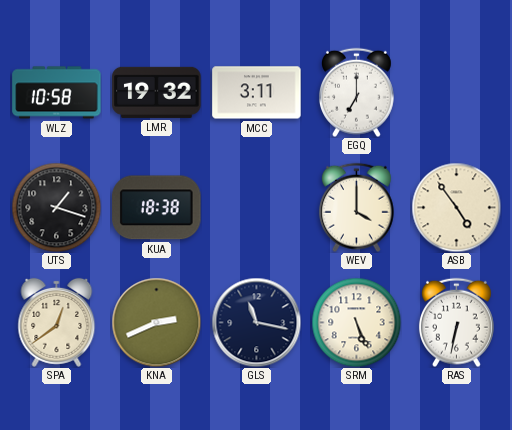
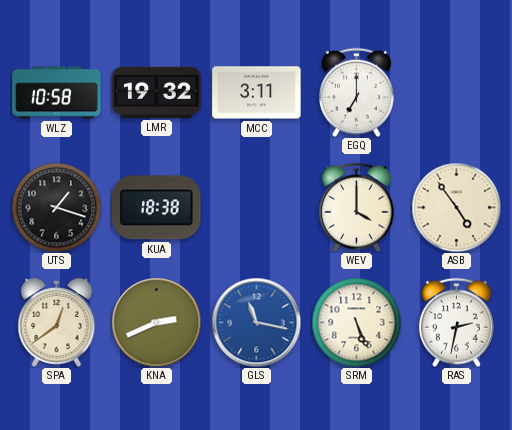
GLS dial: navy -> blue
RAS: 6:32 -> 2:32
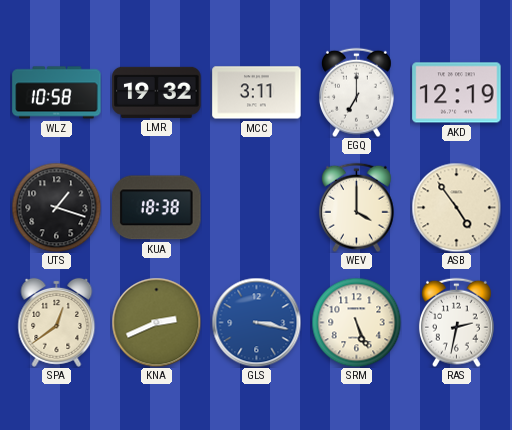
AKD: none -> 12:19
GLS: 11:17 -> 3:17
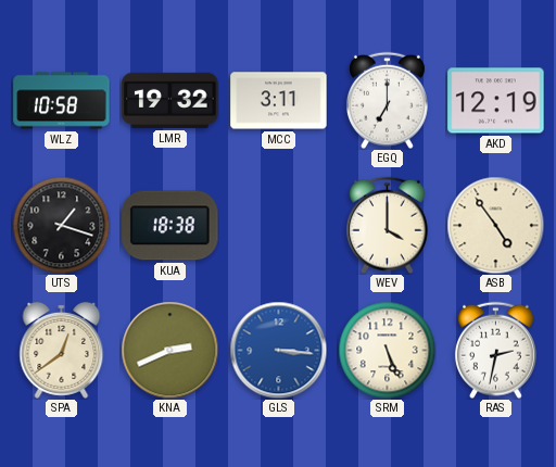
GLS: 3:17 -> 3:16
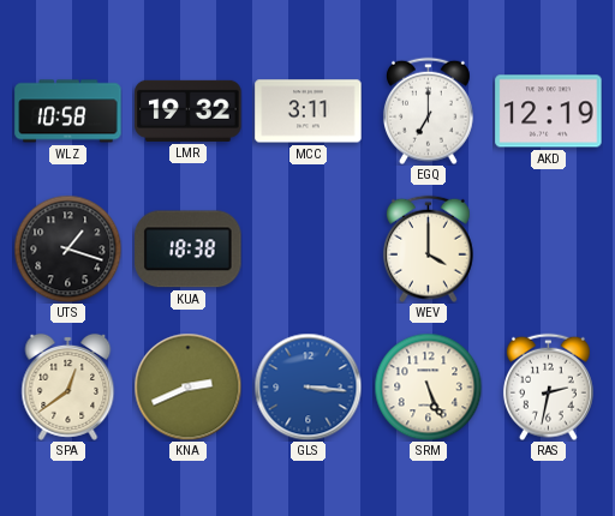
ASB: 4:54 -> none
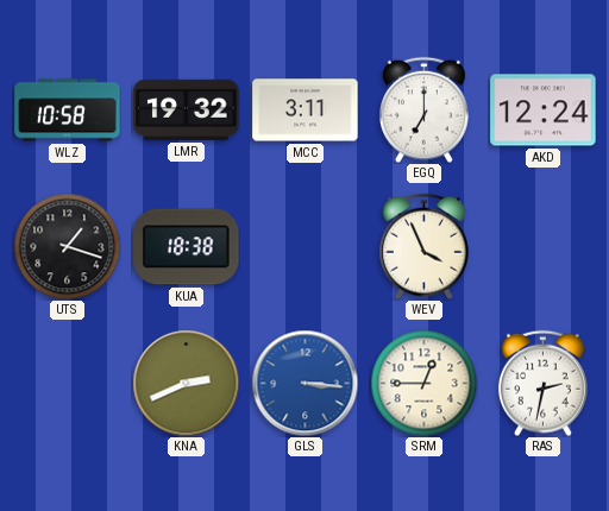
AKD: 12:19 -> 12:24
WEV: 4:00 -> 3:56
SPA: 12:39 -> none
SRM: 5:26 -> 12:45
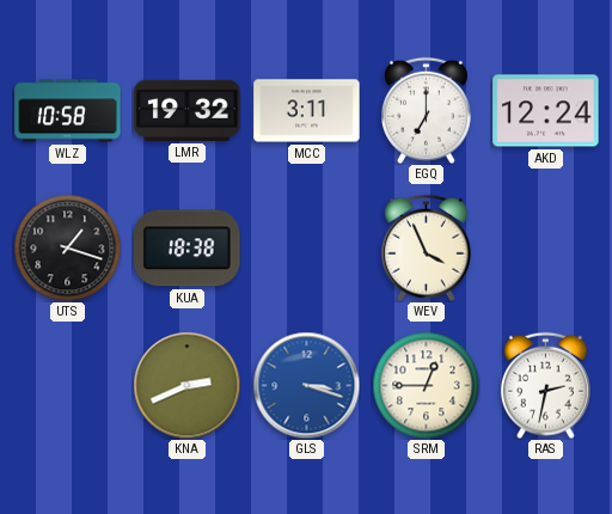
GLS: 3:16 -> 3:18
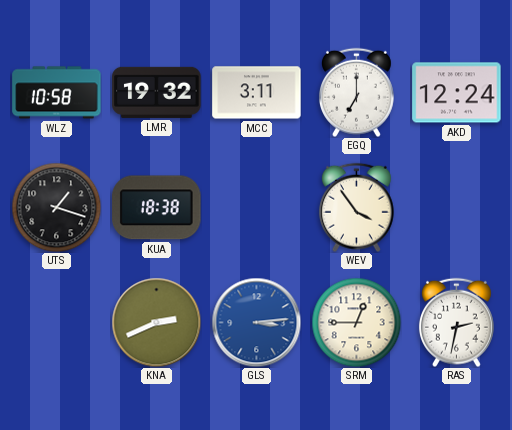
WEV: 3:56 -> 3:54
GLS: 3:18 -> 3:14
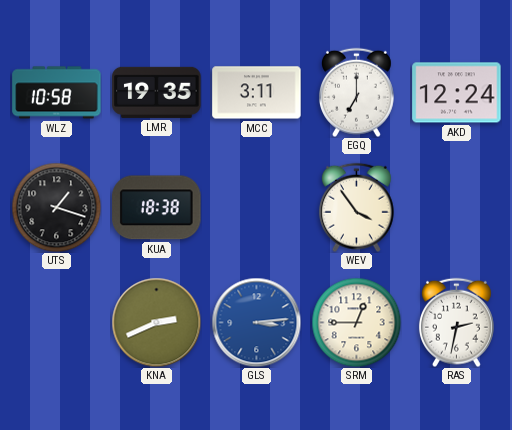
LMR: 19:32 -> 19:35
